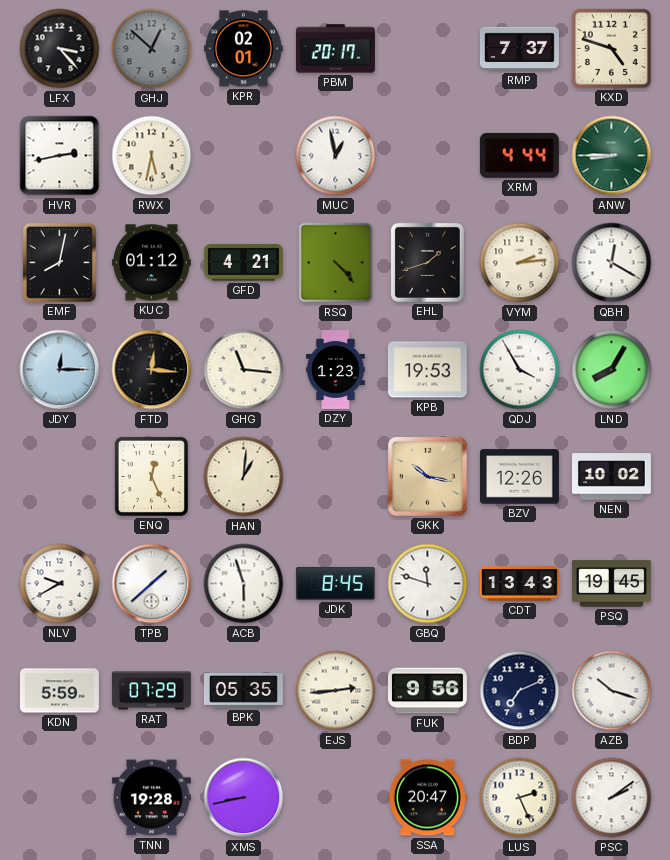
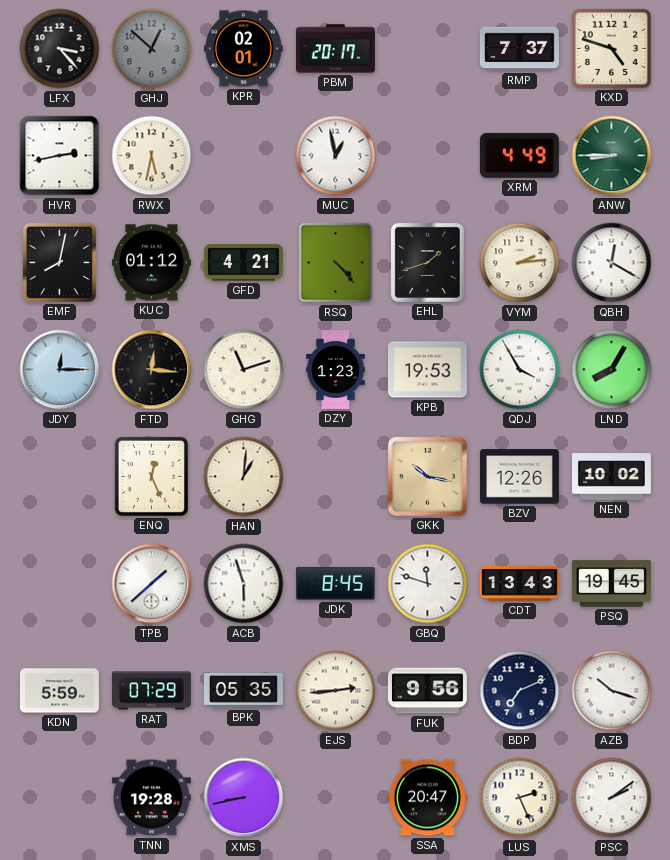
XRM: 4:44 -> 4:49
GHG: 11:16 -> 11:12
NLV: 9:40 -> none
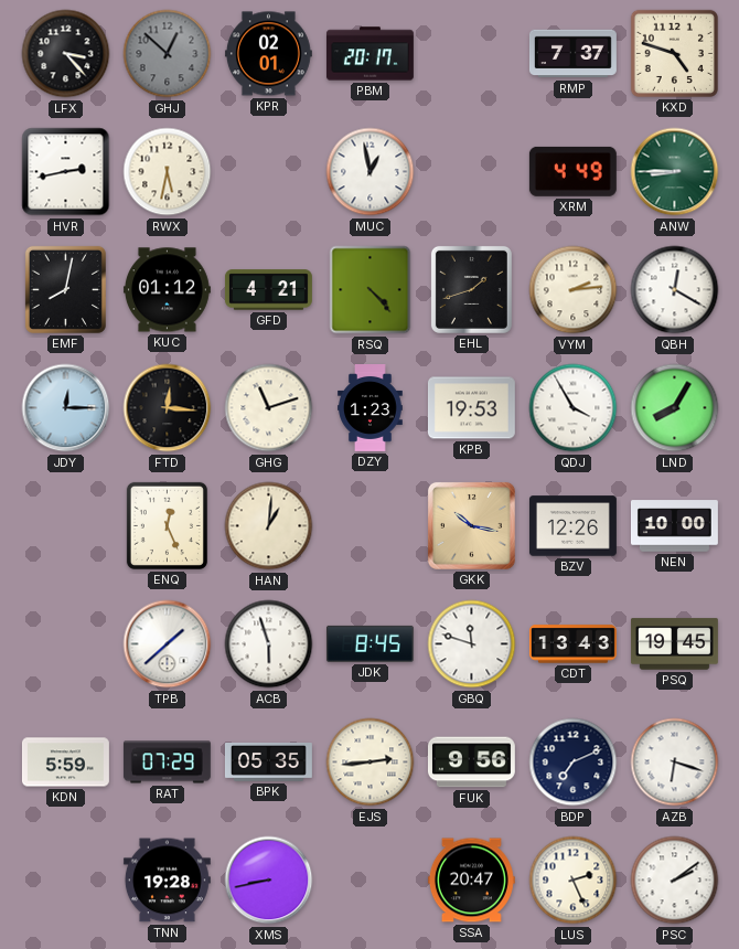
NEN: 10:02 -> 10:00
AZB: 10:18 -> 6:18
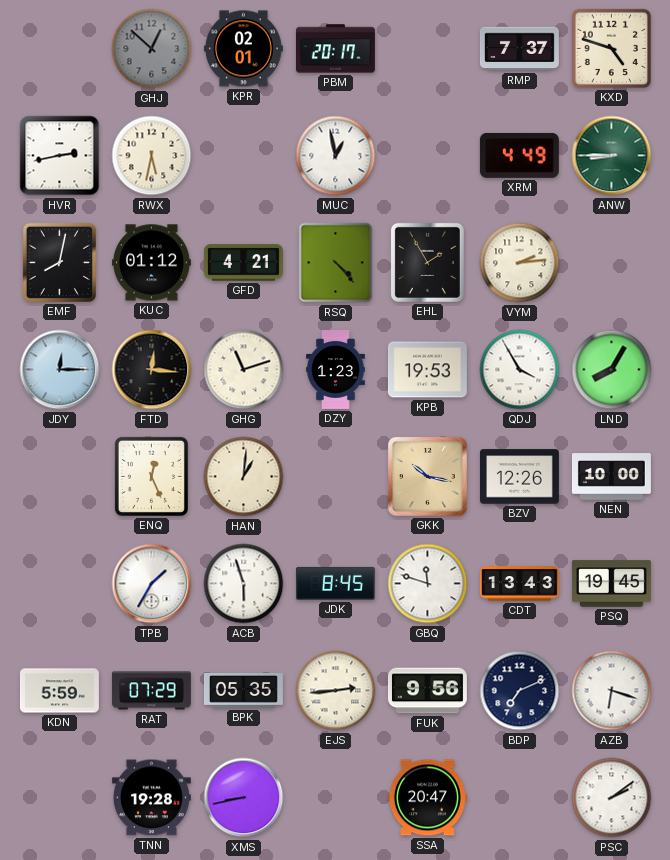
LFX: 3:23 -> none
EHL: 1:42 -> 1:55
QBH: 12:20 -> none
TPB: 1:38 -> 1:35
LUS: 2:26 -> none
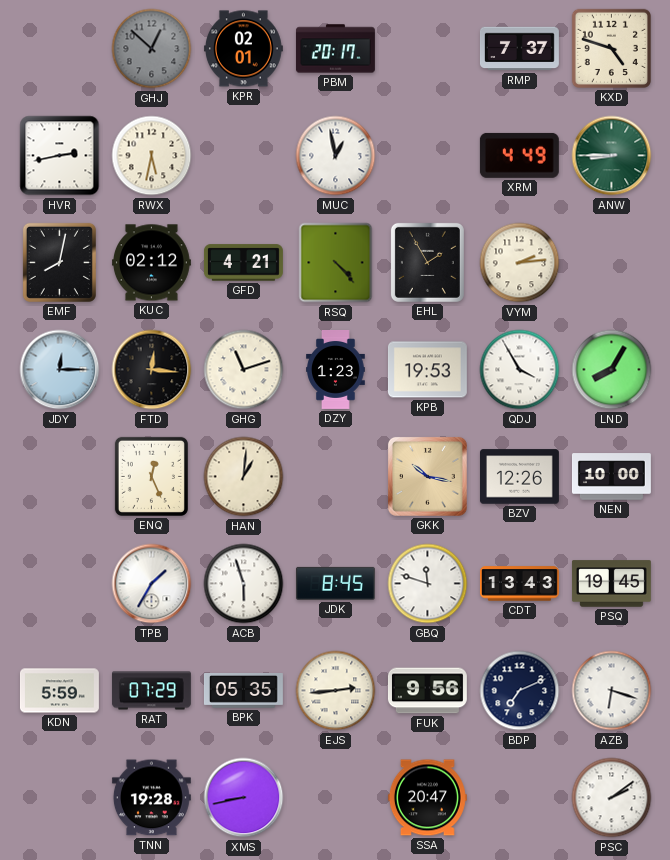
KUC: 01:12 -> 02:12
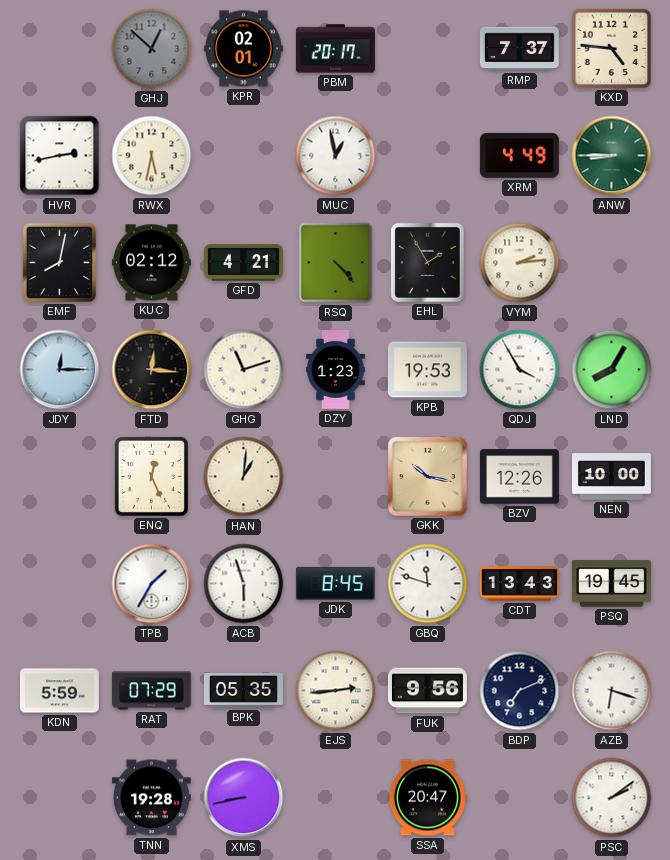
KXD: 4:48 -> 4:46
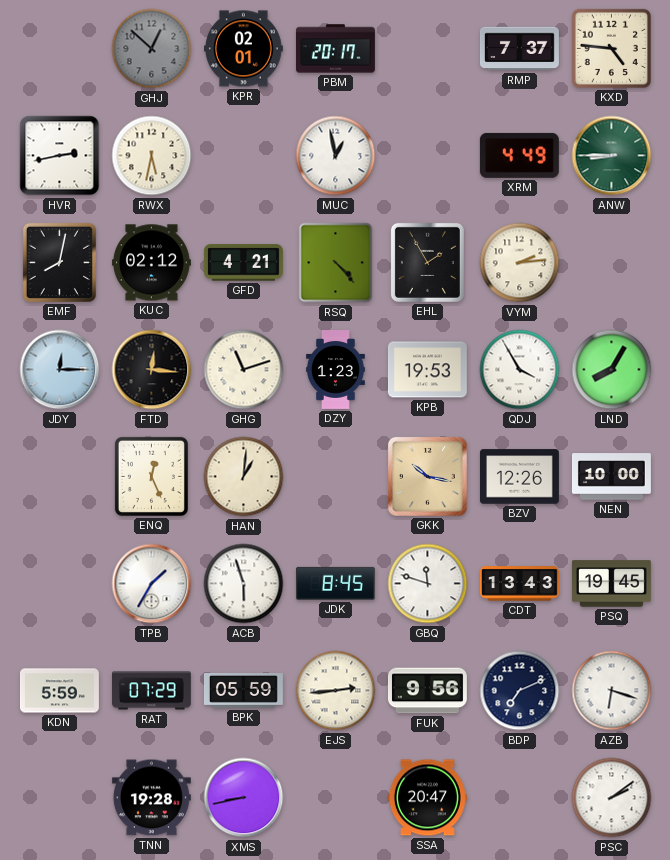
BPK: 05:35 -> 05:59
